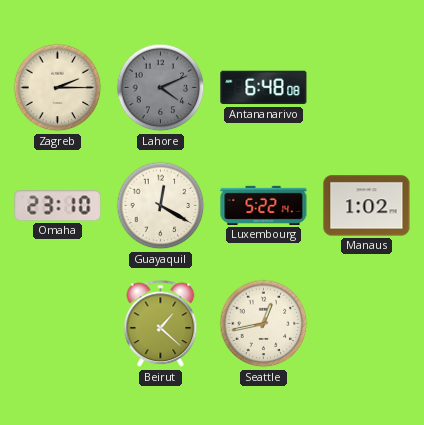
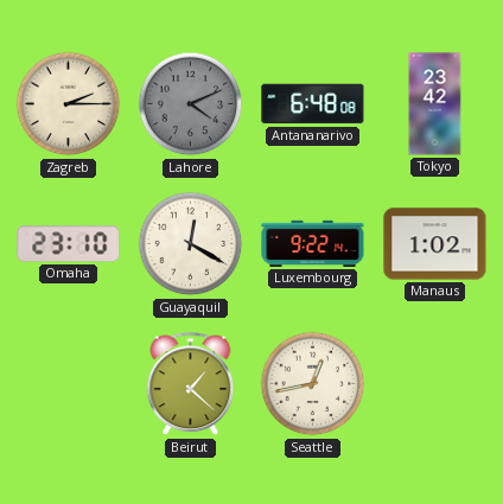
Tokyo: none -> 23:42
Luxembourg: 5:22 -> 9:22
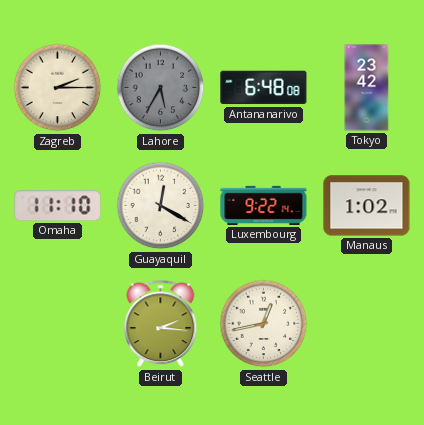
Lahore: 4:11 -> 5:35
Omaha: 23:10 -> 11:10
Beirut: 1:22 -> 2:16
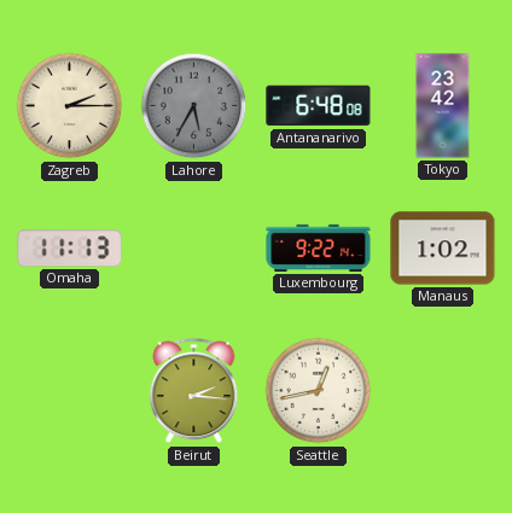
Omaha: 11:10 -> 11:13
Guayaquil: 12:20 -> none
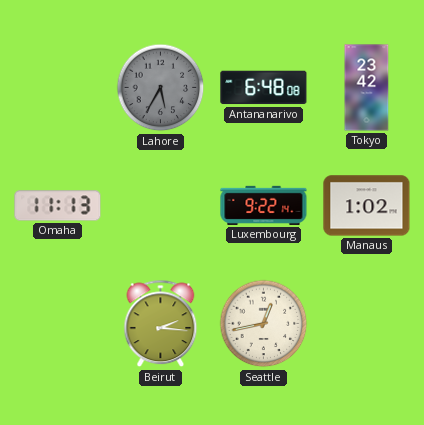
Zagreb: 2:15 -> none
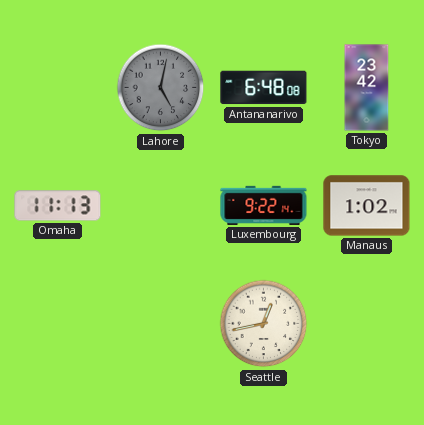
Lahore: 5:35 -> 5:02
Beirut: 2:16 -> none
